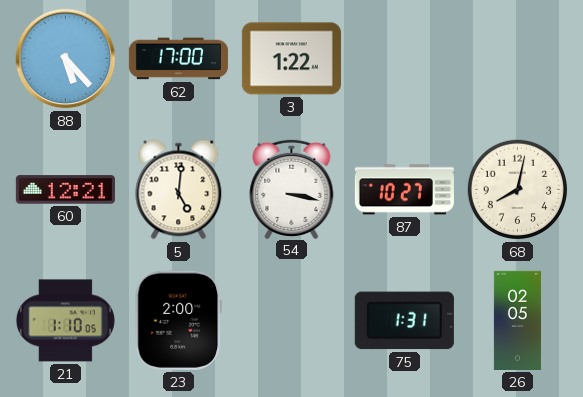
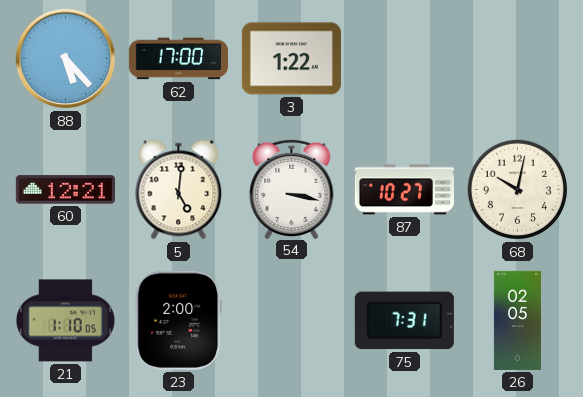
68: 8:02 -> 10:02
75: 1:31 -> 7:31
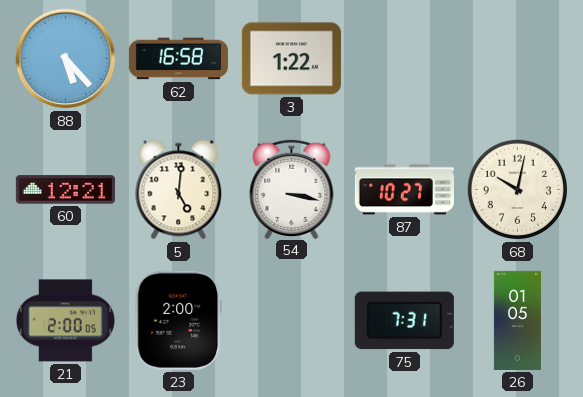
62: 17:00 -> 16:58
21: 1:10 -> 2:00
26: 02:05 -> 01:05
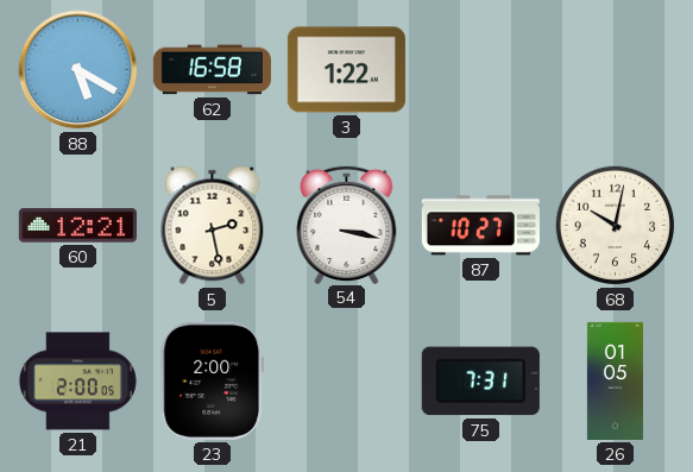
88: 5:23 -> 5:20
5: 5:01 -> 2:28
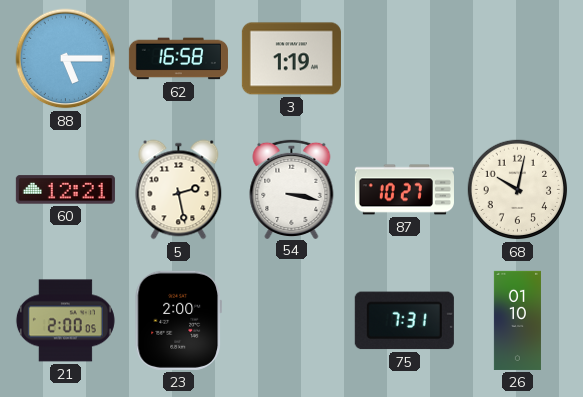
88: 5:20 -> 5:15
3: 1:22 -> 1:19
26: 01:05 -> 01:10
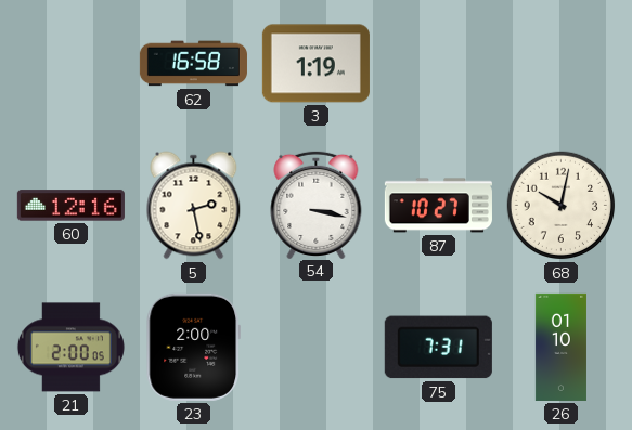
88: 5:15 -> none
60: 12:21 -> 12:16
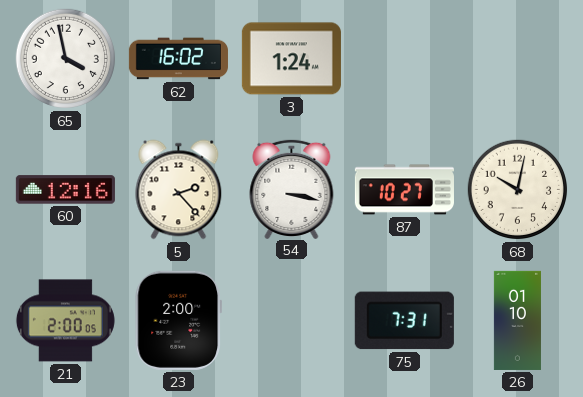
65: none -> 3:58
62: 16:58 -> 16:02
3: 1:19 -> 1:24
5: 2:28 -> 2:23
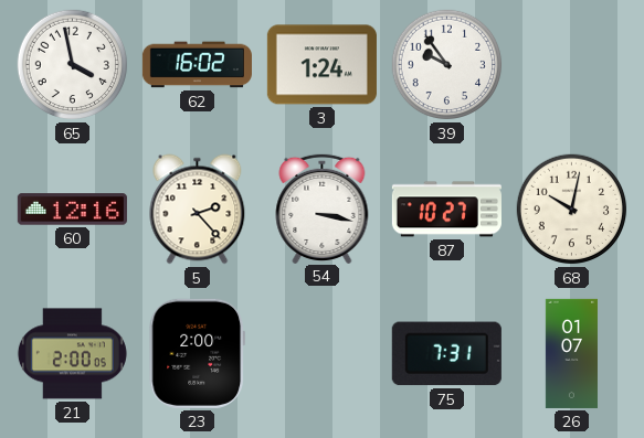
39: none -> 9:54
26: 01:10 -> 01:07
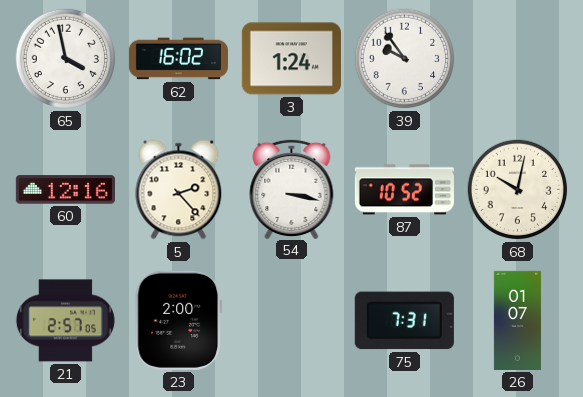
87: 10:27 -> 10:52
21: 2:00 -> 2:57
